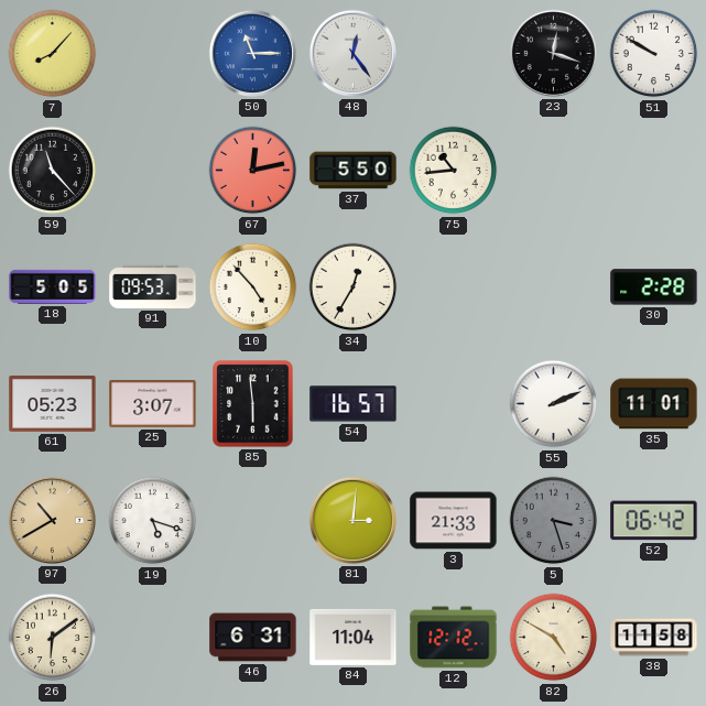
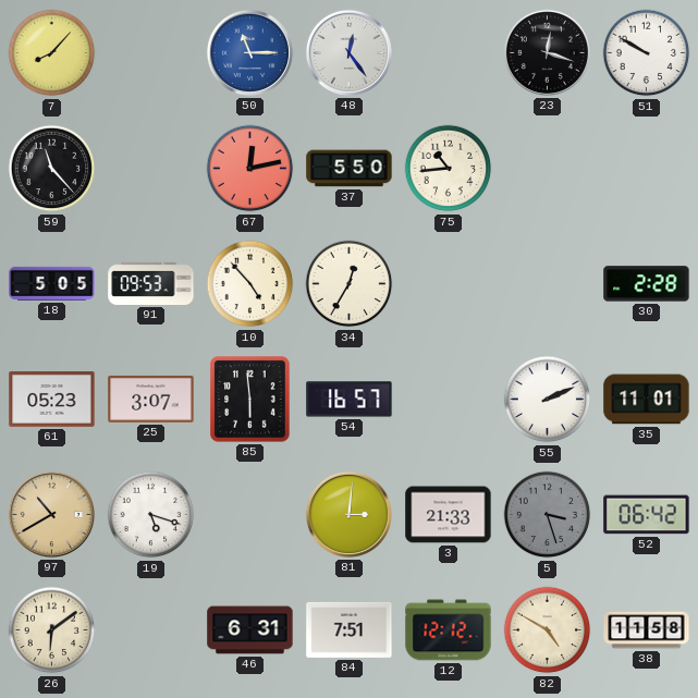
84: 11:04 -> 7:51
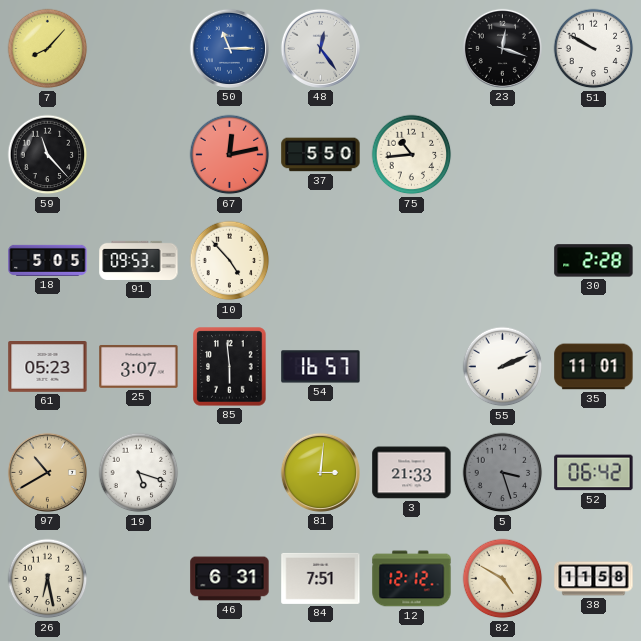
34: 12:35 -> none
26: 6:09 -> 6:28
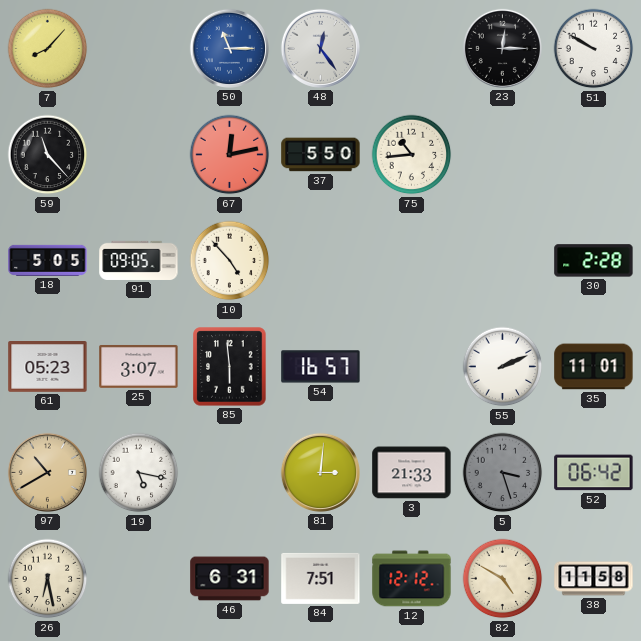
23: 12:18 -> 12:15
91: 09:53 -> 09:05
19: 5:18 -> 5:17
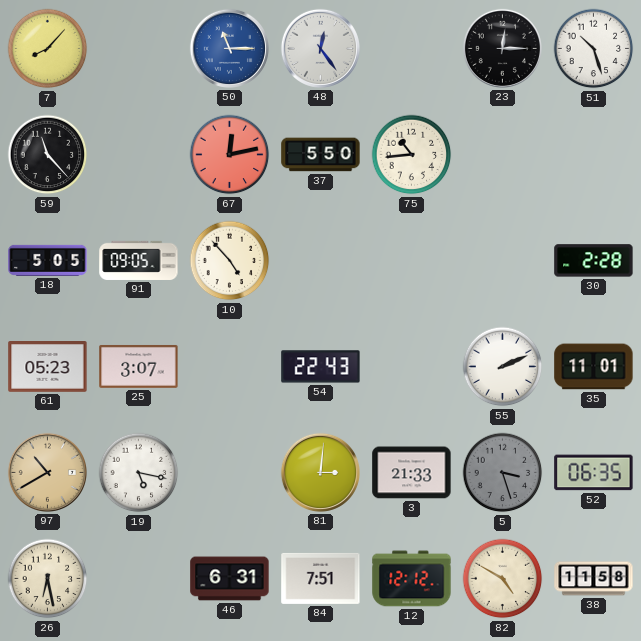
51: 9:50 -> 10:27
85: 5:59 -> none
54: 16:57 -> 22:43
52: 06:42 -> 06:35
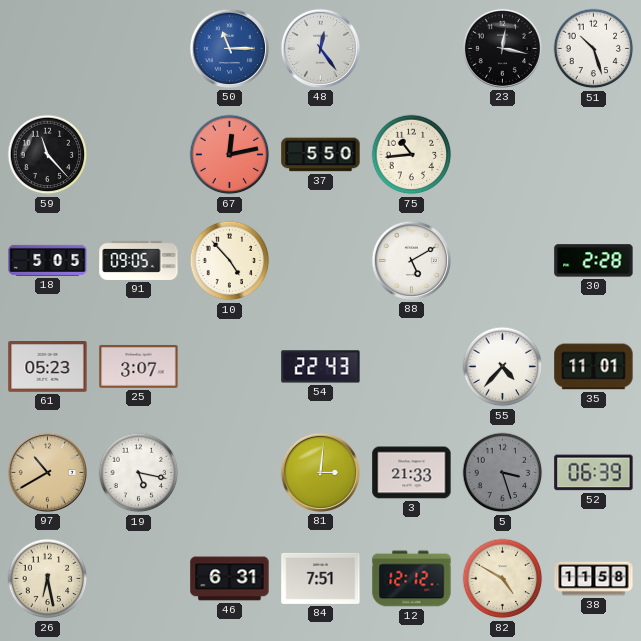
7: 8:07 -> none
23: 12:15 -> 12:17
88: none -> 5:10
55: 2:11 -> 4:37
52: 06:35 -> 06:39
